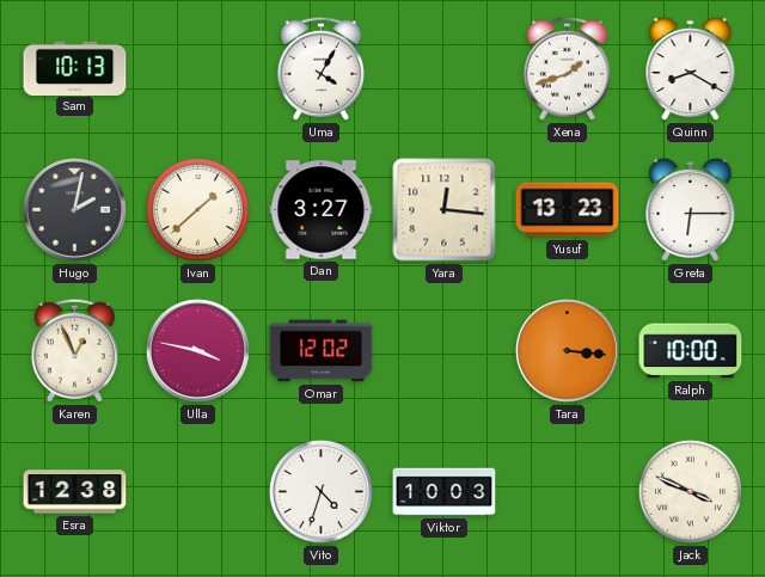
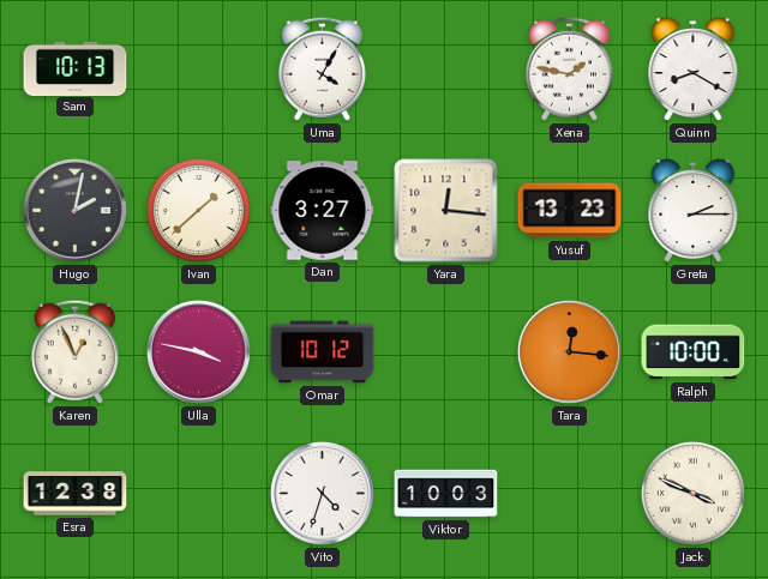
Xena: 1:42 -> 1:47
Greta: 6:15 -> 2:15
Omar: 12:02 -> 10:12
Tara: 3:16 -> 12:16
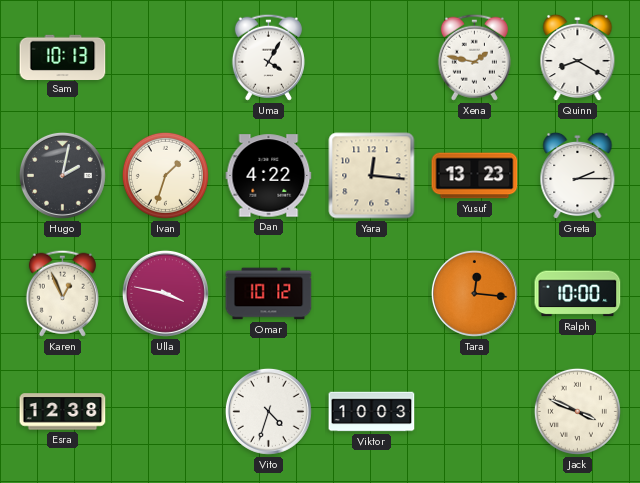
Ivan: 1:38 -> 1:33
Dan: 3:27 -> 4:22
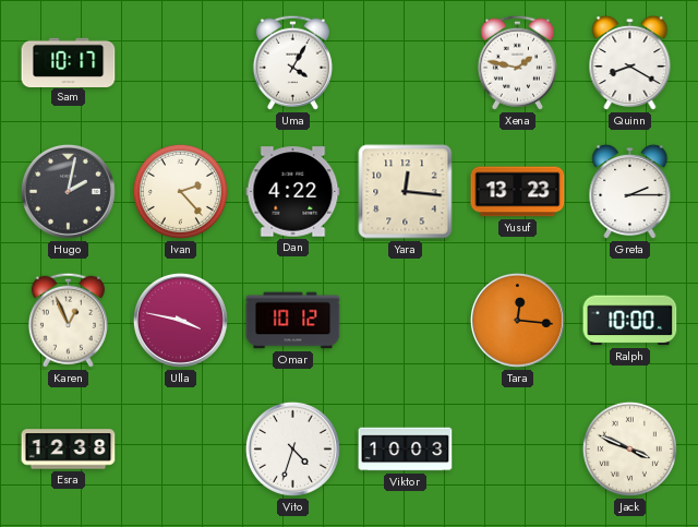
Sam: 10:13 -> 10:17
Ivan: 1:33 -> 2:23
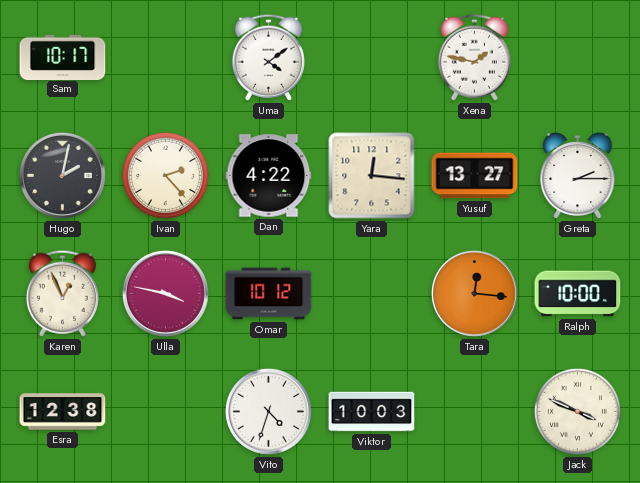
Uma: 4:05 -> 4:09
Quinn: 8:20 -> none
Yusuf: 13:23 -> 13:27
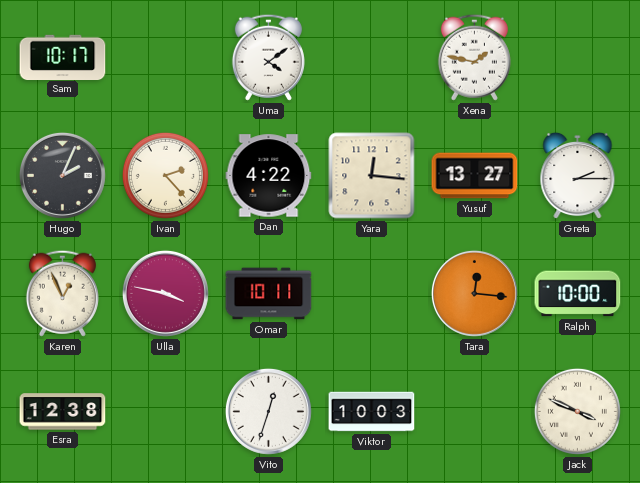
Hugo: 2:02 -> 2:04
Omar: 10:12 -> 10:11
Vito: 4:33 -> 12:33
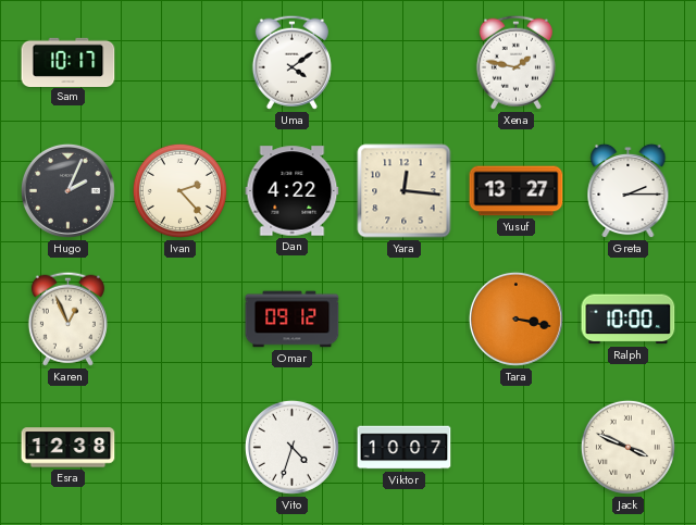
Ulla: 3:47 -> none
Omar: 10:11 -> 09:12
Tara: 12:16 -> 3:17
Vito: 12:33 -> 4:33
Viktor: 10:03 -> 10:07
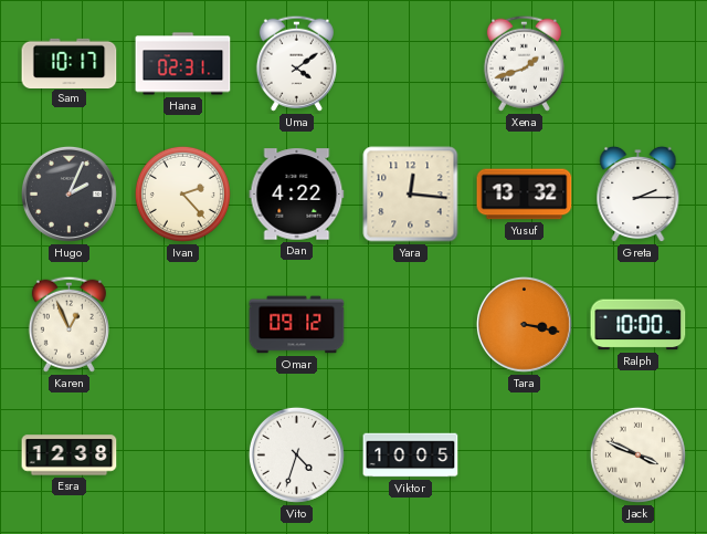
Hana: none -> 02:31
Xena: 1:47 -> 1:42
Yusuf: 13:27 -> 13:32
Viktor: 10:07 -> 10:05
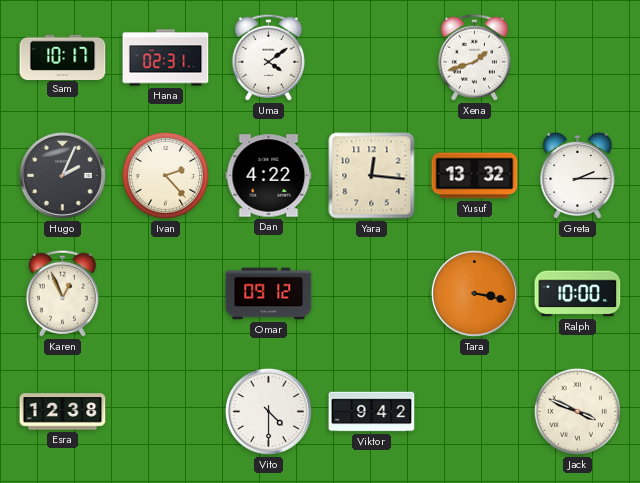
Vito: 4:33 -> 4:30
Viktor: 10:05 -> 9:42
